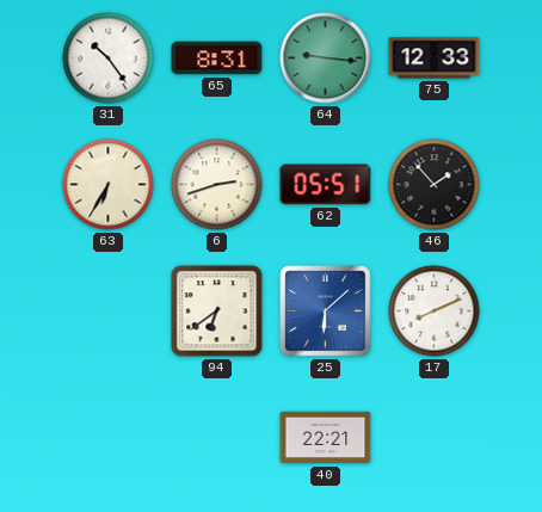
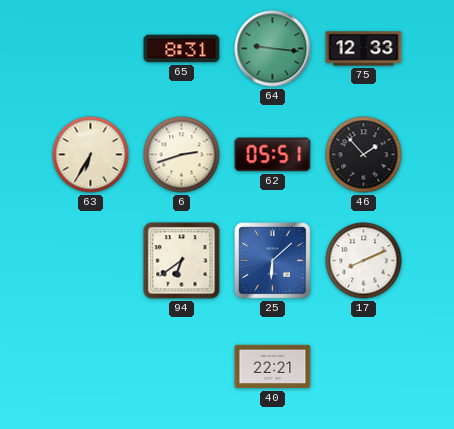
31: 10:24 -> none
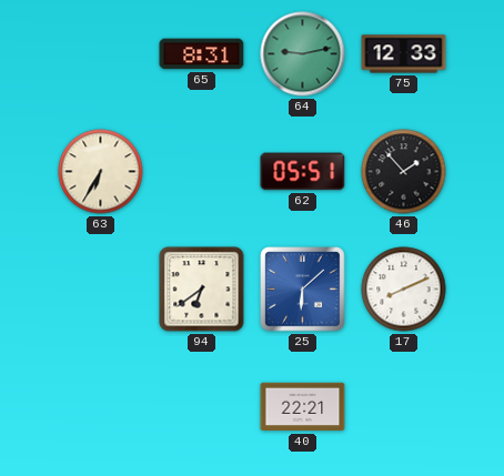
64: 9:16 -> 9:13
6: 2:42 -> none
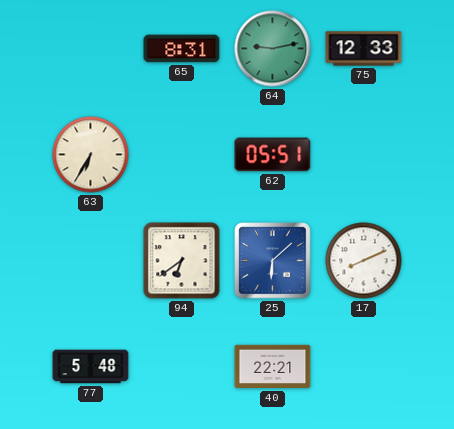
46: 1:53 -> none
77: none -> 5:48
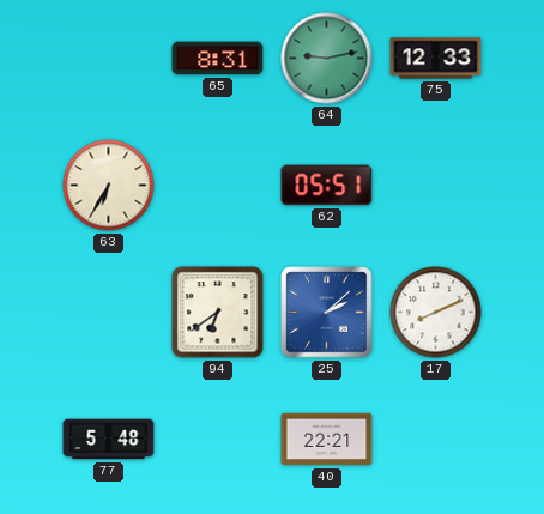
25: 6:08 -> 2:08
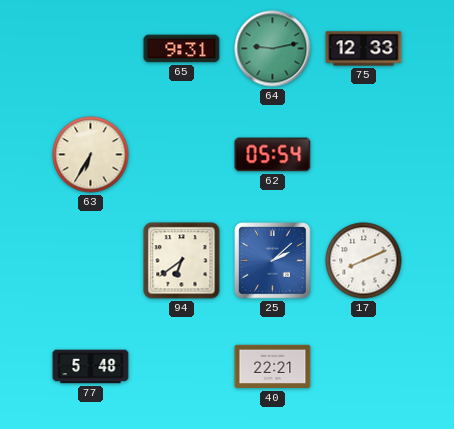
65: 8:31 -> 9:31
62: 05:51 -> 05:54
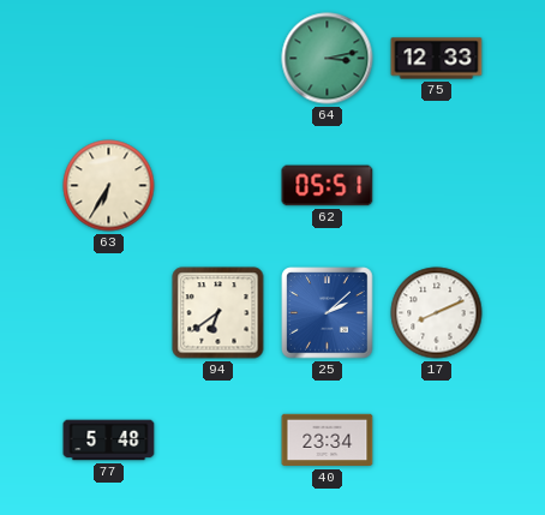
65: 9:31 -> none
64: 9:13 -> 3:13
62: 05:54 -> 05:51
40: 22:21 -> 23:34
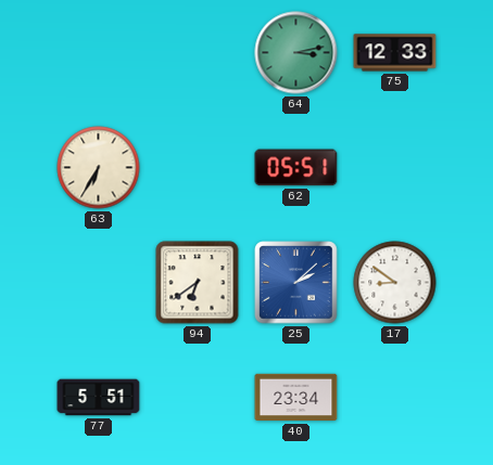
17: 8:11 -> 8:51
77: 5:48 -> 5:51
